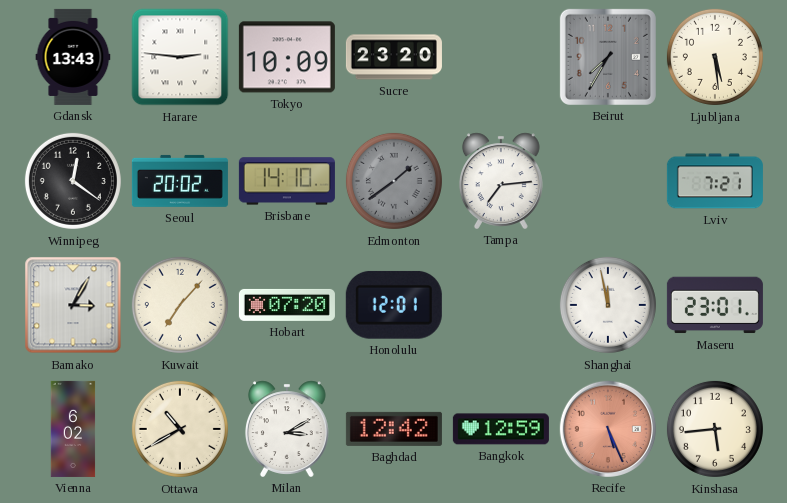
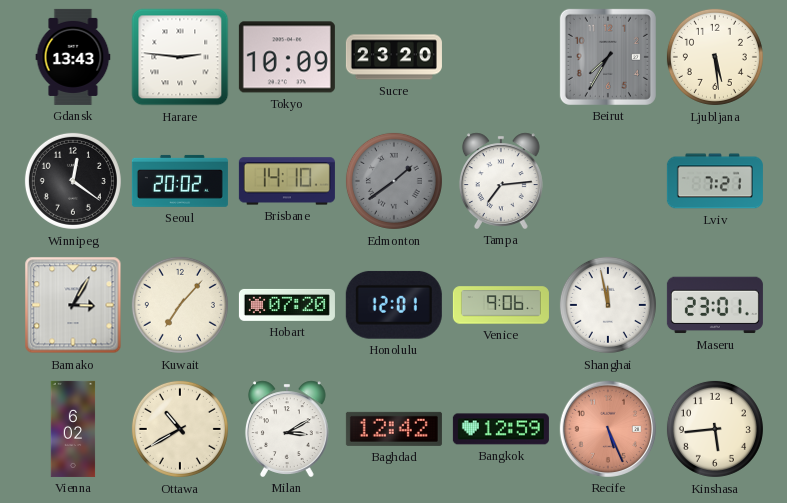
Venice: none -> 9:06
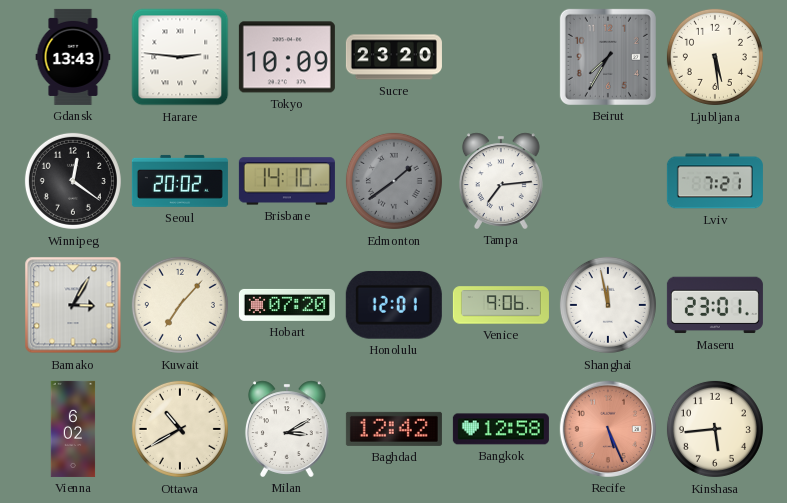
Bangkok: 12:59 -> 12:58
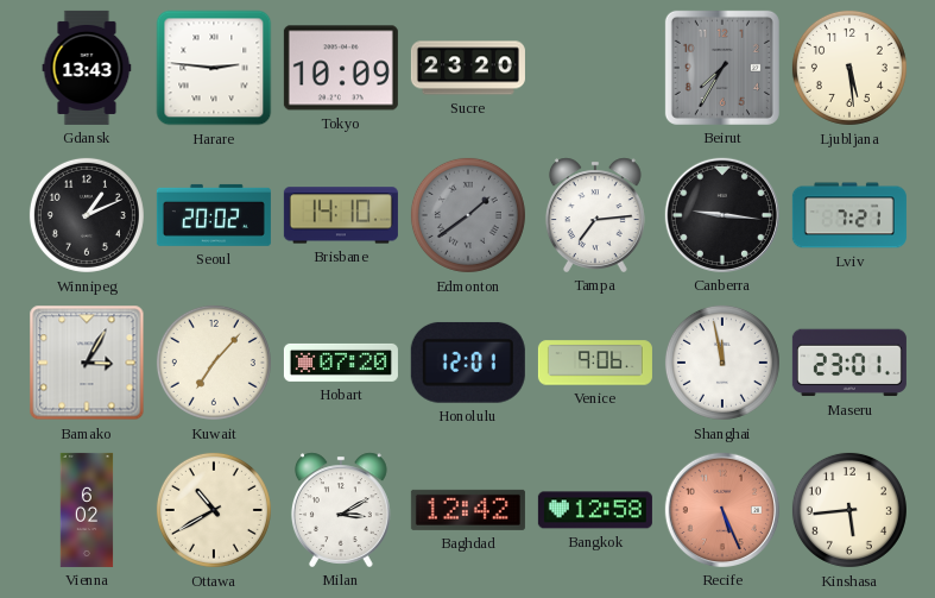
Winnipeg: 12:21 -> 1:11
Canberra: none -> 9:16
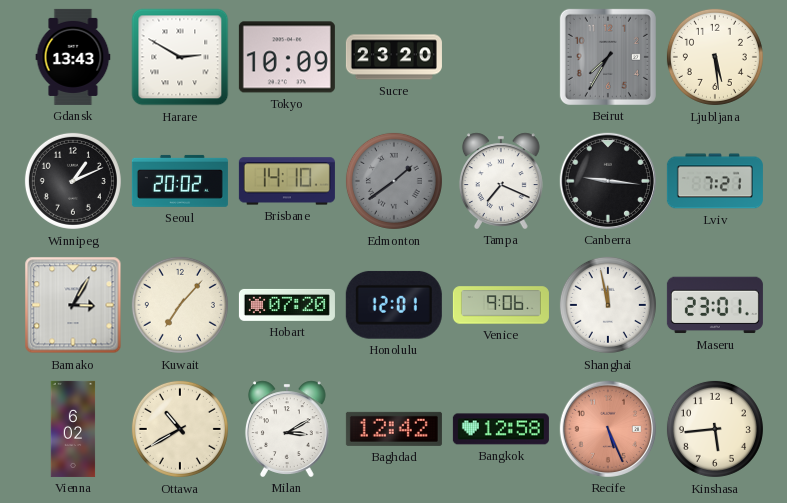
Harare: 2:46 -> 2:50
Tampa: 7:14 -> 7:19
